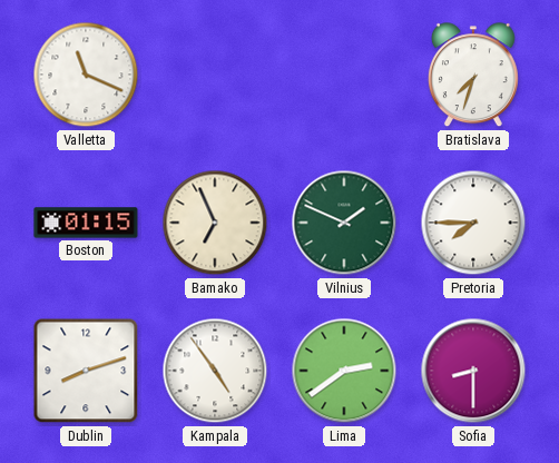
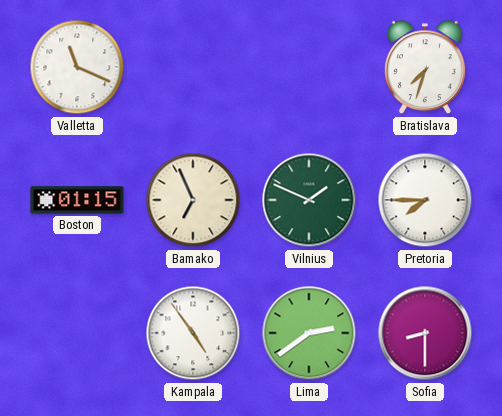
Dublin: 8:12 -> none
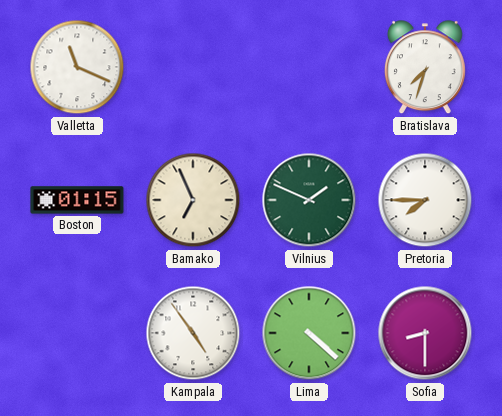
Lima: 2:39 -> 4:22
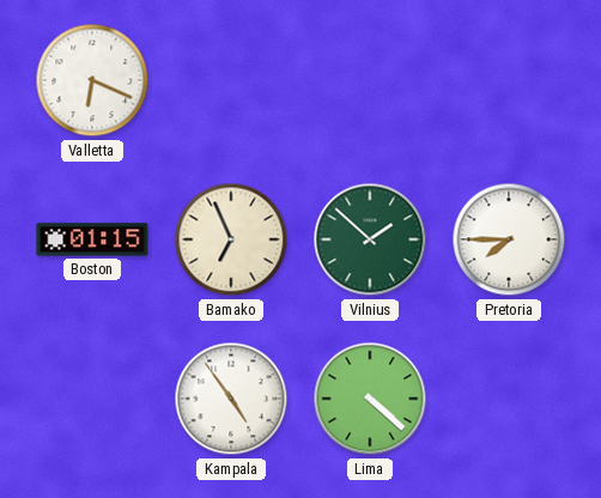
Valletta: 11:19 -> 6:19
Bratislava: 7:33 -> none
Vilnius: 1:49 -> 1:52
Sofia: 8:30 -> none
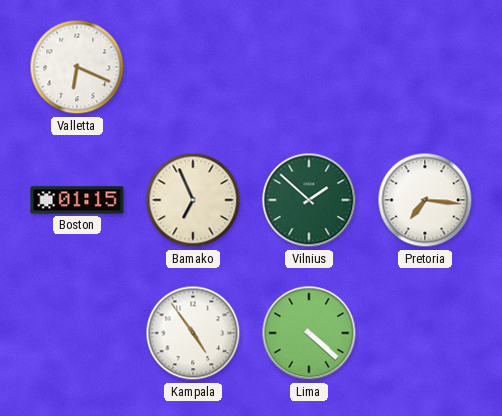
Pretoria: 7:45 -> 7:16
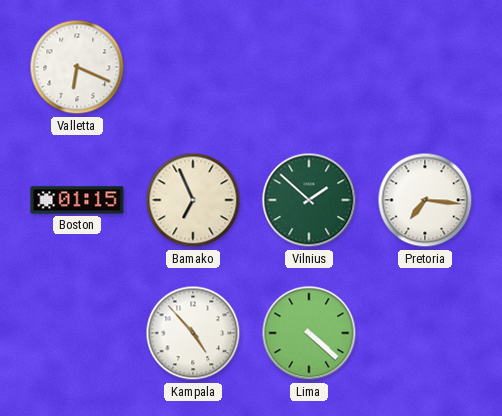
Kampala: 4:54 -> 4:53
